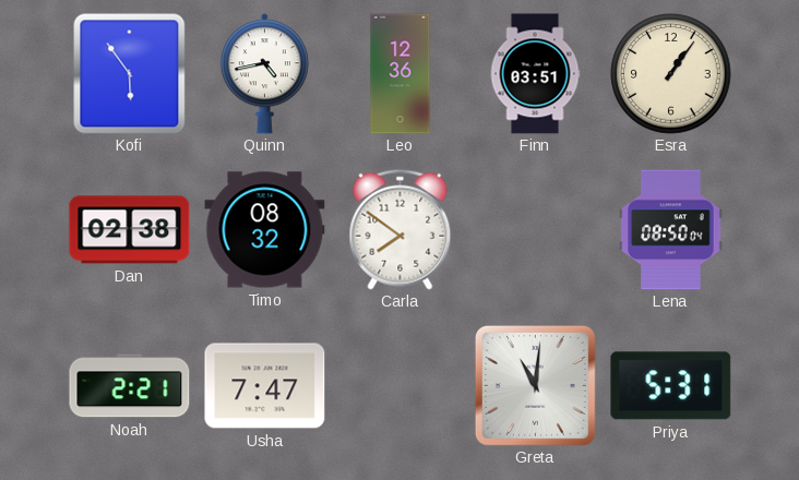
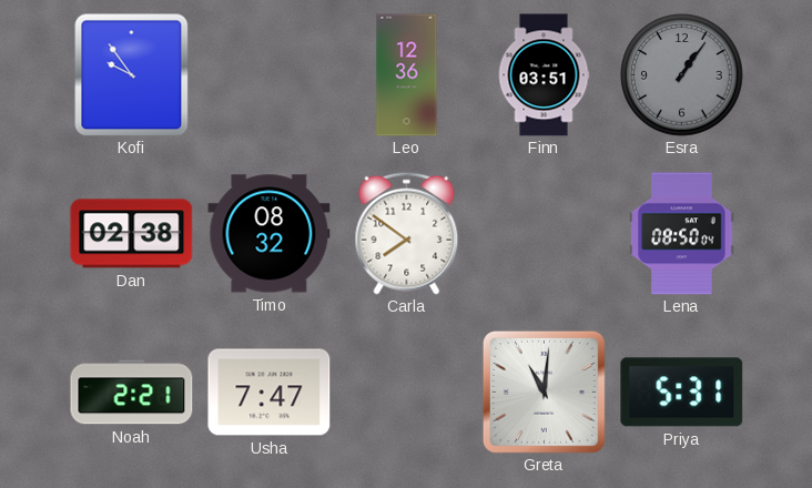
Kofi: 5:54 -> 9:54
Quinn: 4:43 -> none
Esra dial: cream -> grey
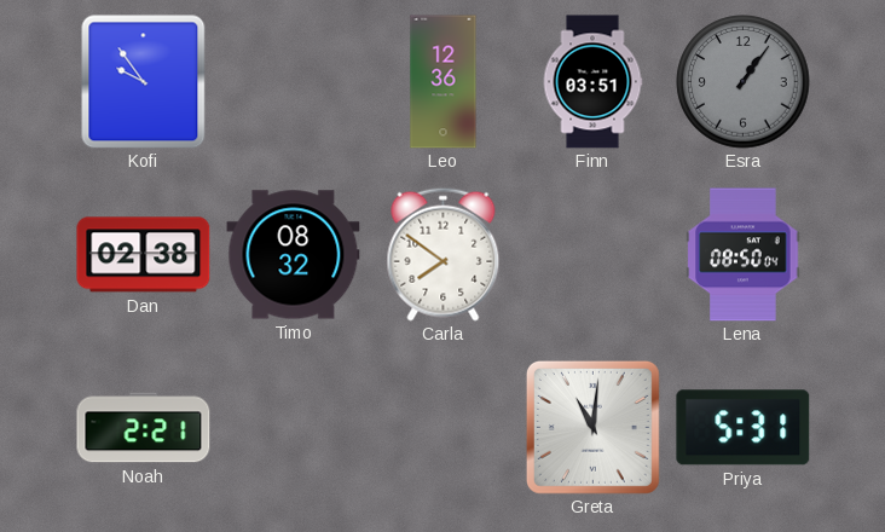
Usha: 7:47 -> none
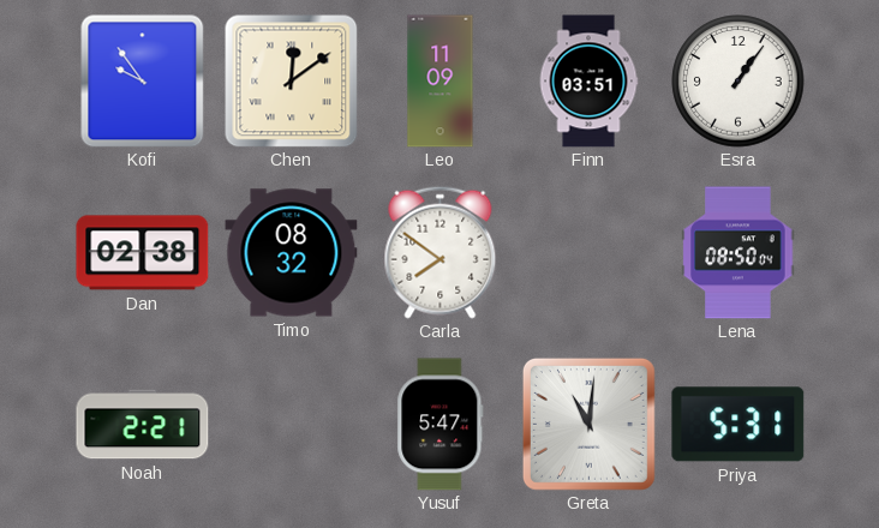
Chen: none -> 12:09
Leo: 12:36 -> 11:09
Esra dial: grey -> white
Yusuf: none -> 5:47
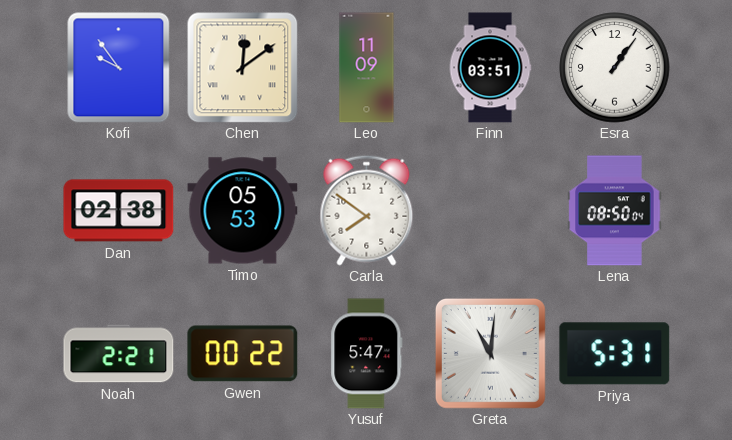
Timo: 08:32 -> 05:53
Gwen: none -> 00:22
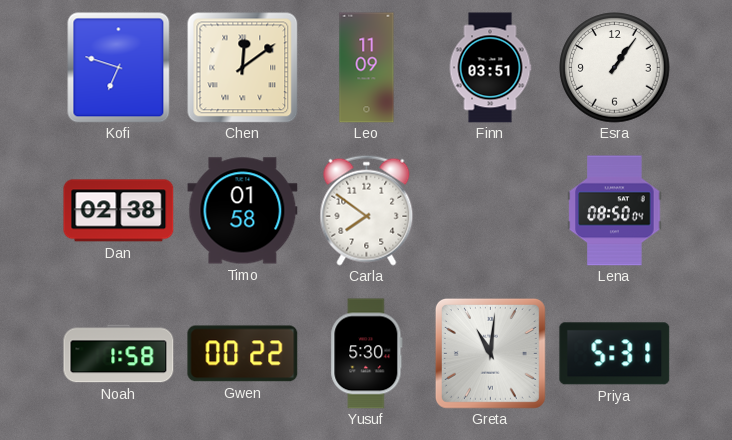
Kofi: 9:54 -> 6:48
Timo: 05:53 -> 01:58
Noah: 2:21 -> 1:58
Yusuf: 5:47 -> 5:30
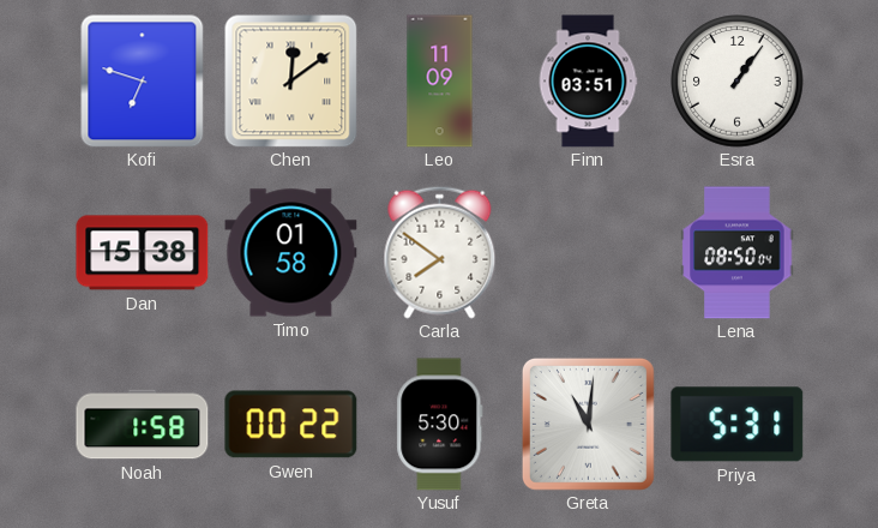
Dan: 02:38 -> 15:38
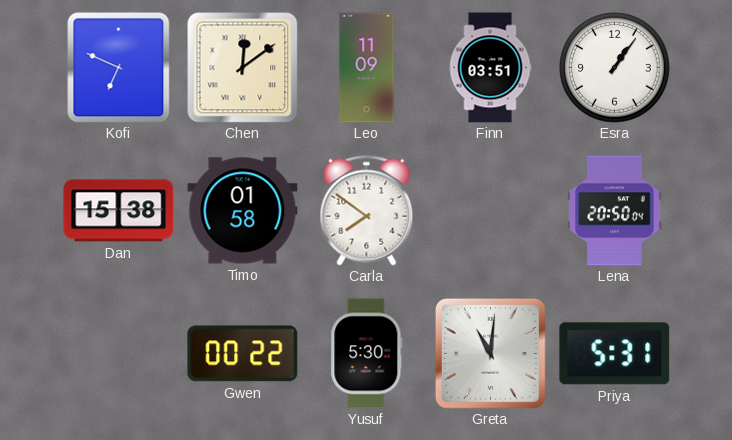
Kofi: 6:48 -> 6:49
Lena: 08:50 -> 20:50
Noah: 1:58 -> none
